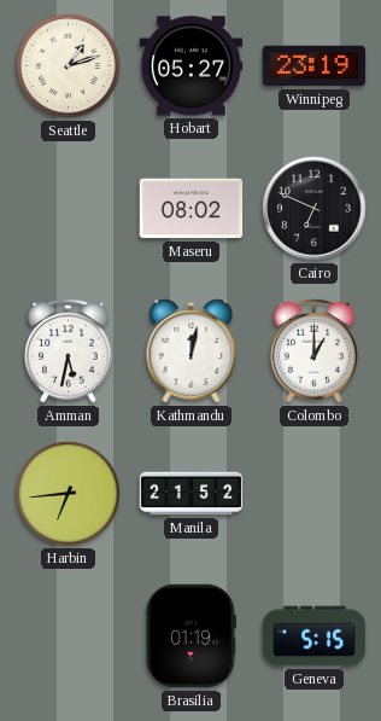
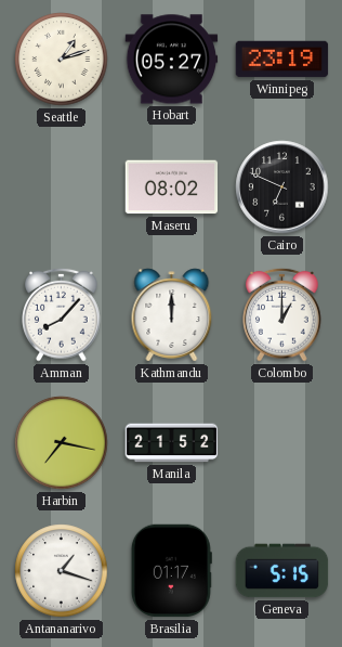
Amman: 5:32 -> 8:07
Kathmandu: 12:02 -> 12:00
Harbin: 6:44 -> 7:17
Antananarivo: none -> 1:18
Brasilia: 01:19 -> 01:17
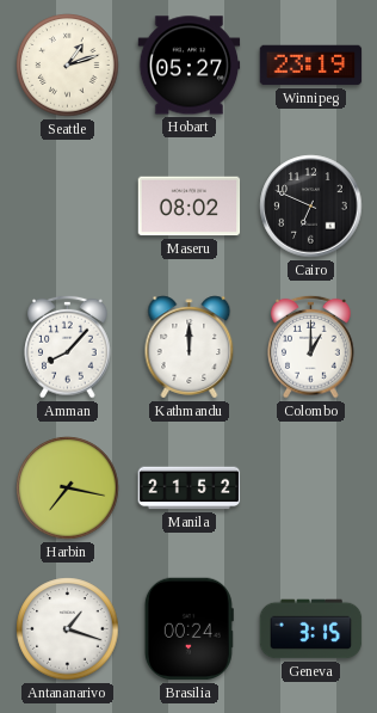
Brasilia: 01:17 -> 00:24
Geneva: 5:15 -> 3:15
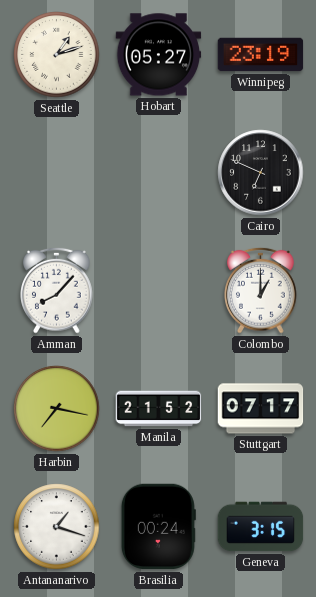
Maseru: 08:02 -> none
Kathmandu: 12:00 -> none
Stuttgart: none -> 07:17
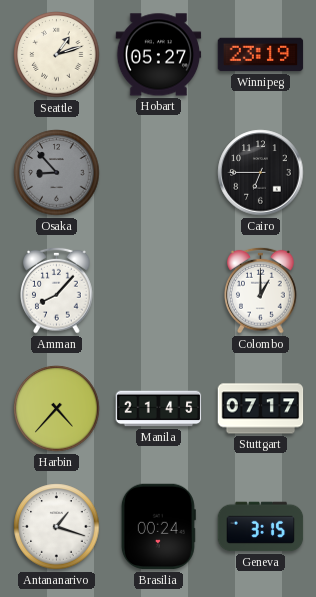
Osaka: none -> 8:53
Cairo: 6:49 -> 6:45
Harbin: 7:17 -> 4:37
Manila: 21:52 -> 21:45
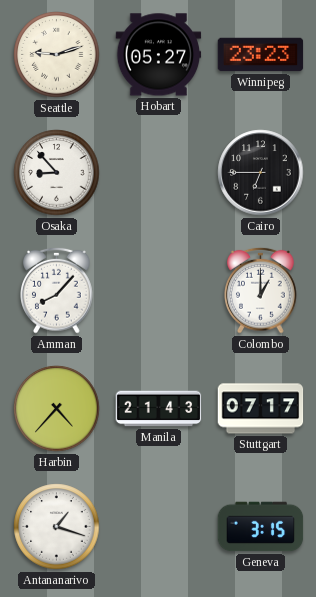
Seattle: 1:12 -> 9:12
Winnipeg: 23:19 -> 23:23
Osaka dial: grey -> white
Manila: 21:45 -> 21:43
Brasilia: 00:24 -> none
